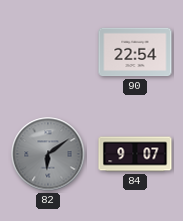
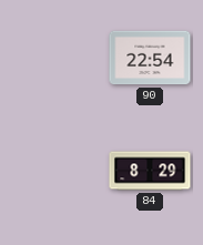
82: 6:09 -> none
84: 9:07 -> 8:29
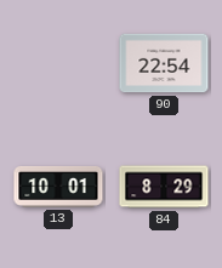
13: none -> 10:01
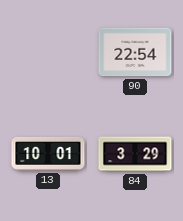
84: 8:29 -> 3:29
